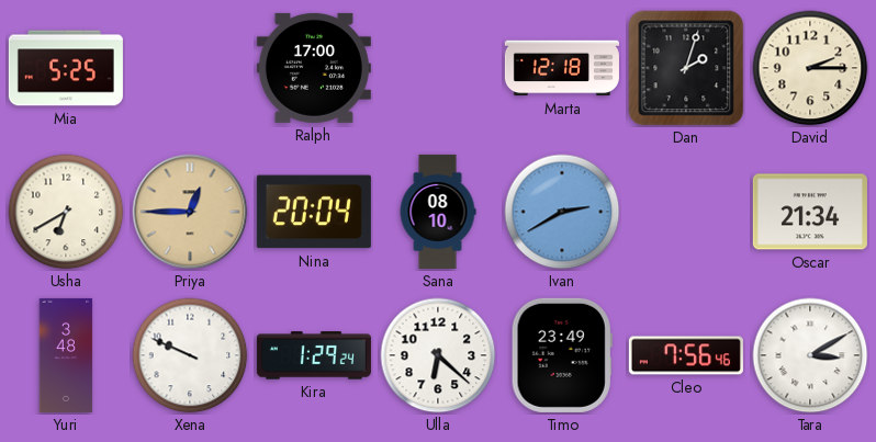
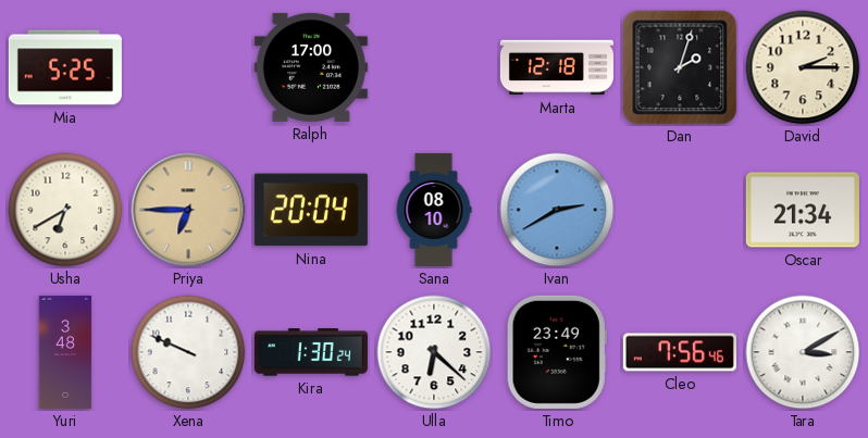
Priya: 12:45 -> 6:45
Kira: 1:29 -> 1:30
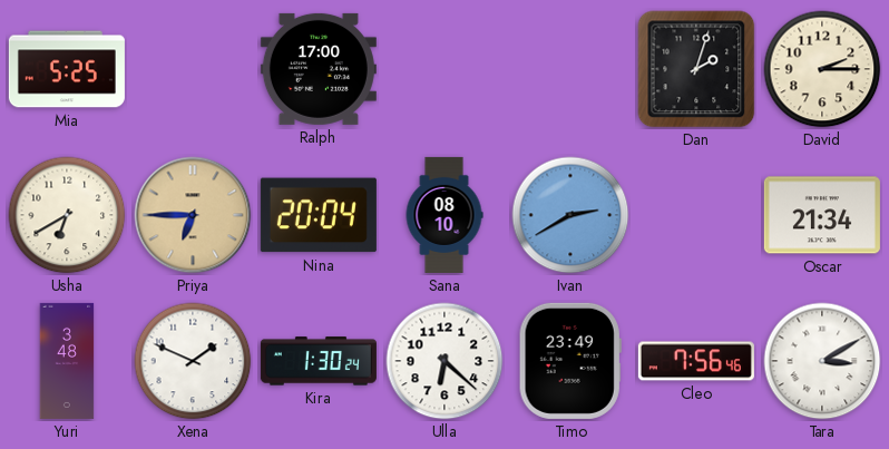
Marta: 12:18 -> none
Xena: 9:49 -> 1:49
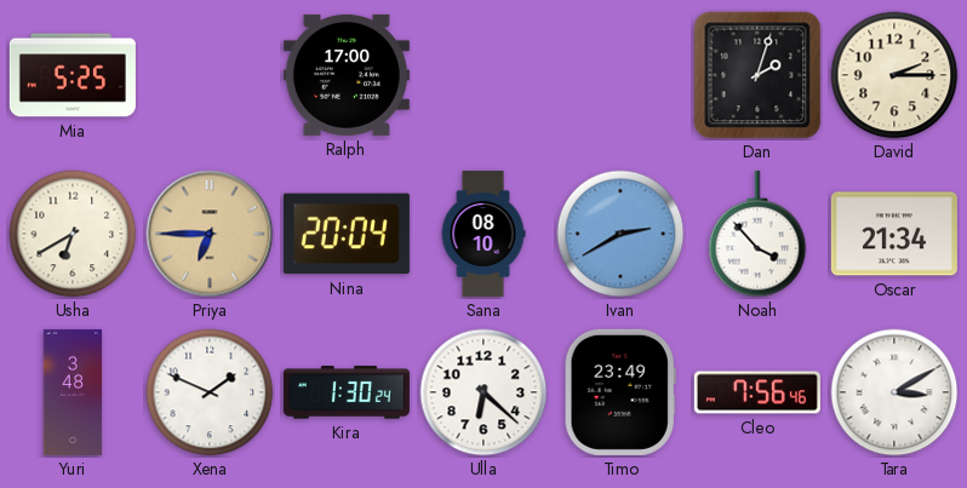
Noah: none -> 3:53
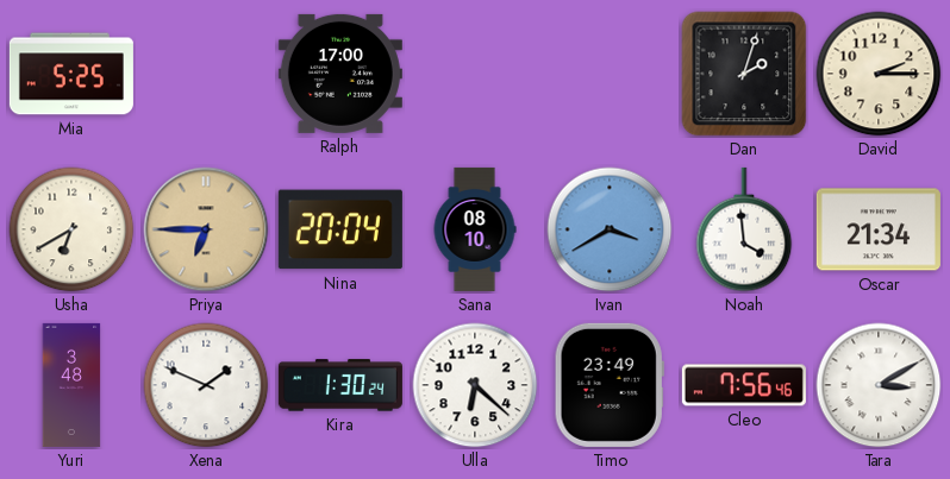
Ivan: 2:40 -> 3:40
Noah: 3:53 -> 3:59
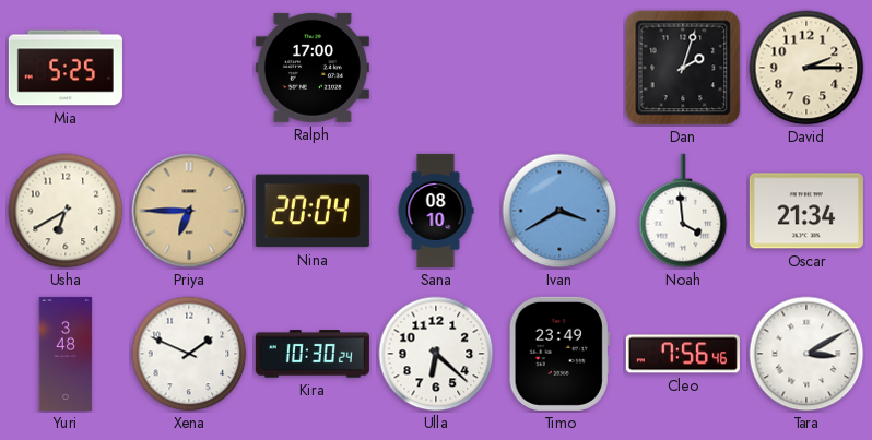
Kira: 1:30 -> 10:30
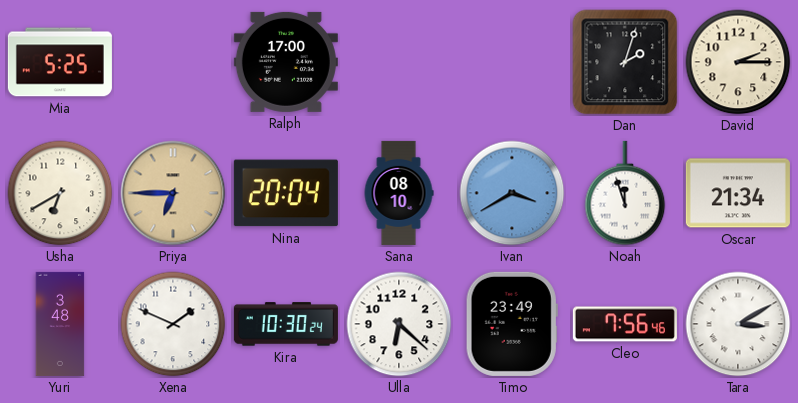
Noah: 3:59 -> 11:57
